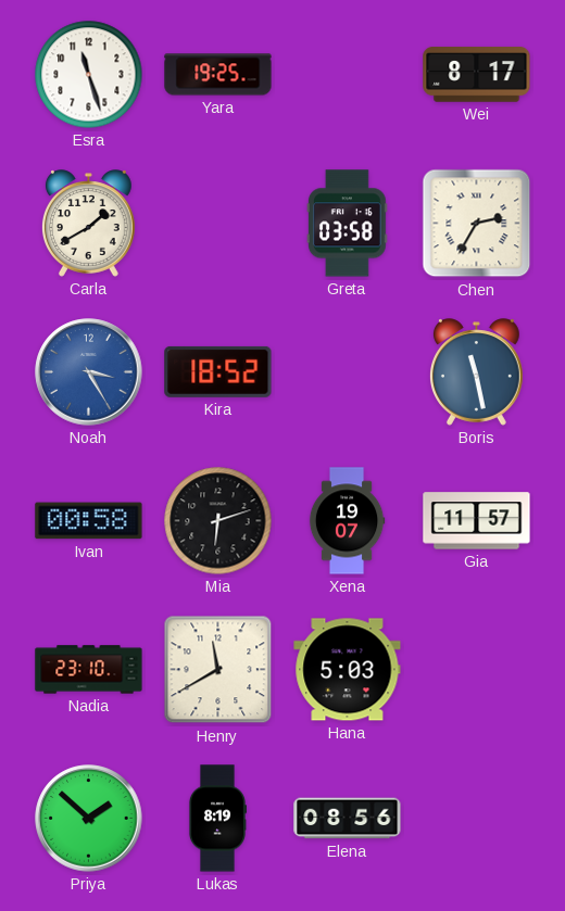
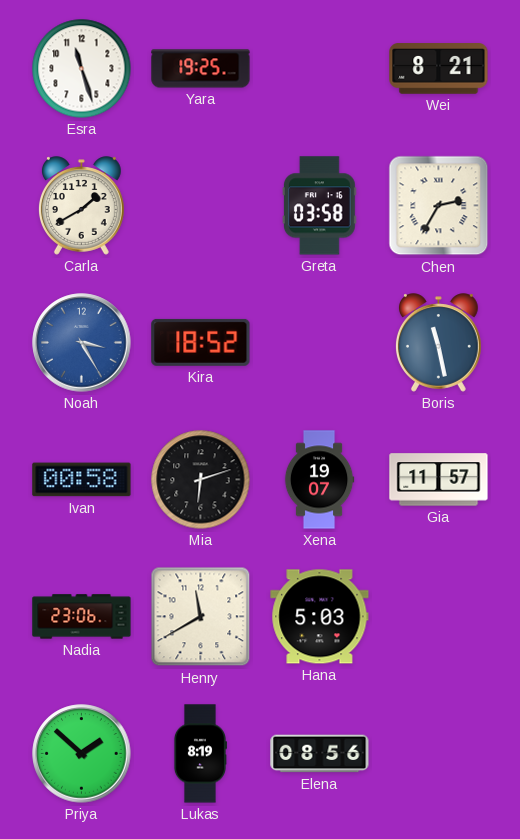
Wei: 8:17 -> 8:21
Nadia: 23:10 -> 23:06
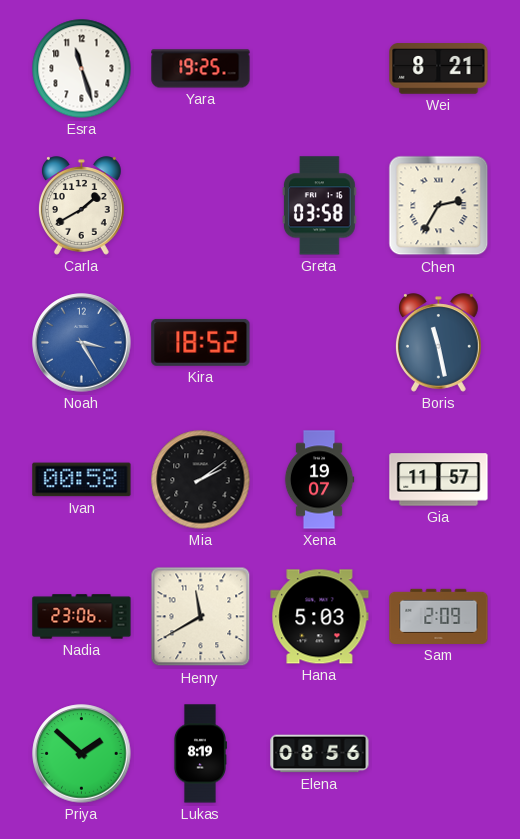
Mia: 6:12 -> 2:09
Sam: none -> 2:09
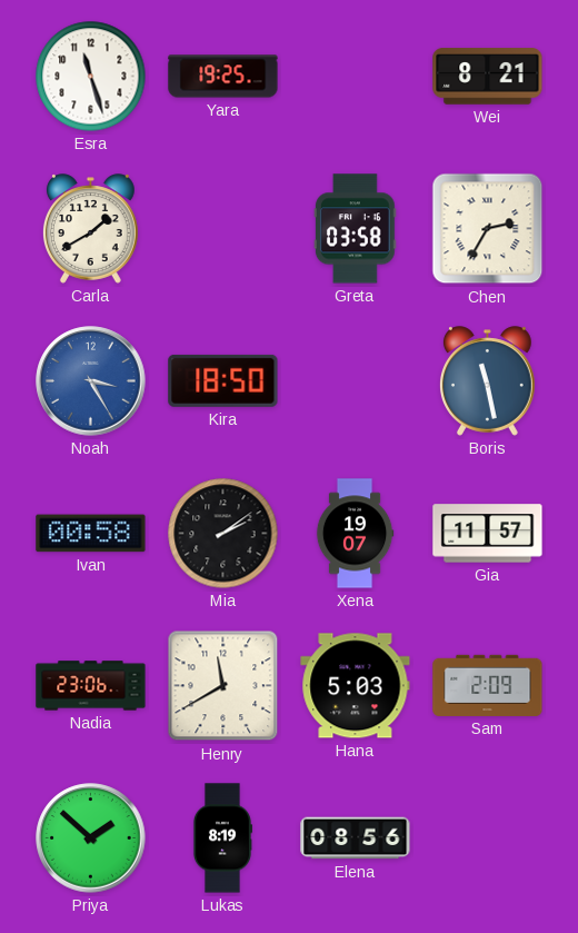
Kira: 18:52 -> 18:50
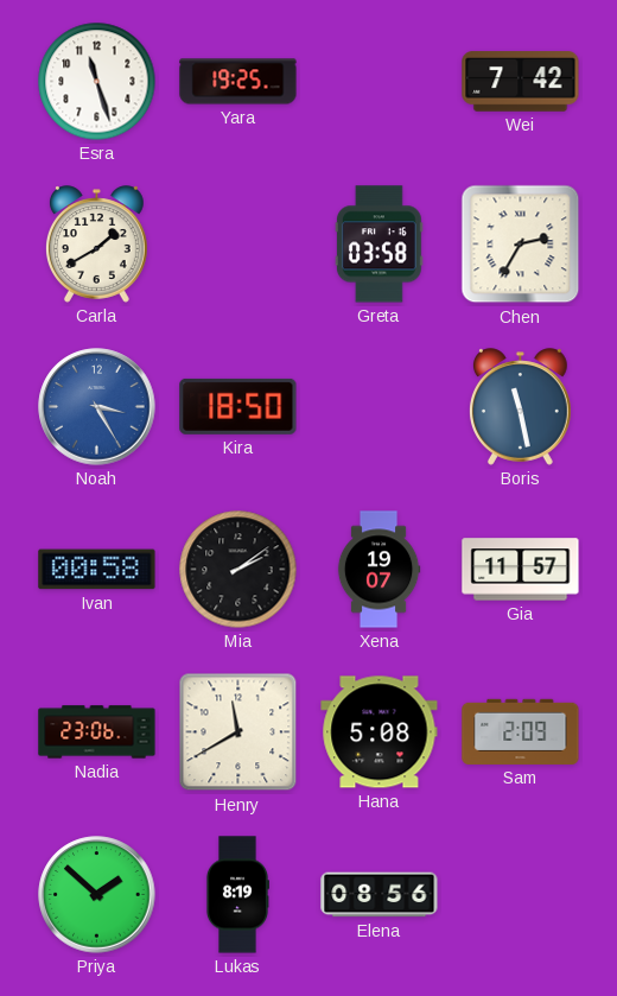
Wei: 8:21 -> 7:42
Hana: 5:03 -> 5:08
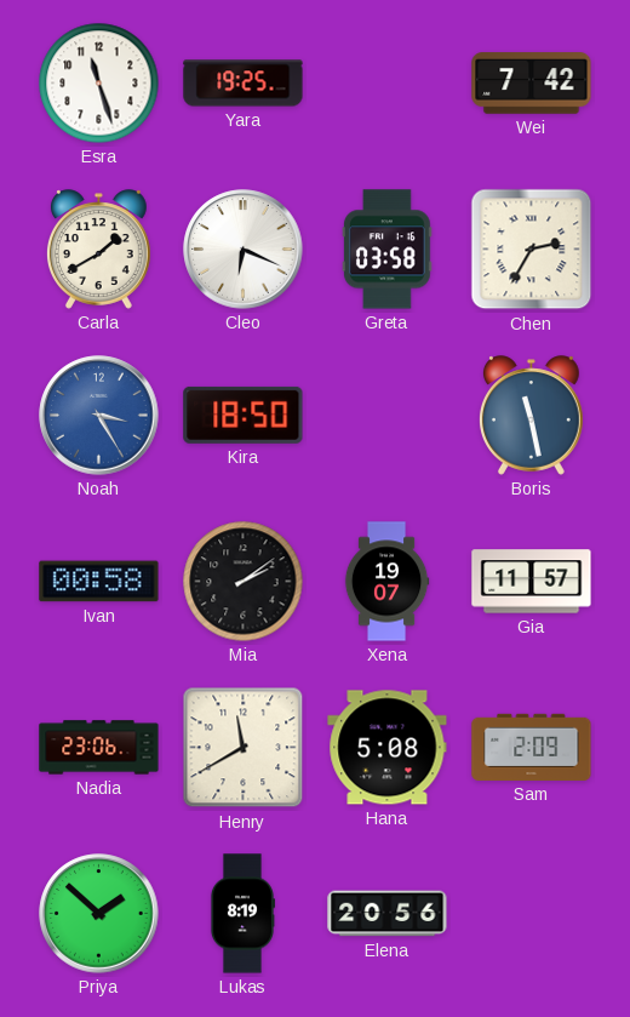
Cleo: none -> 6:19
Elena: 08:56 -> 20:56
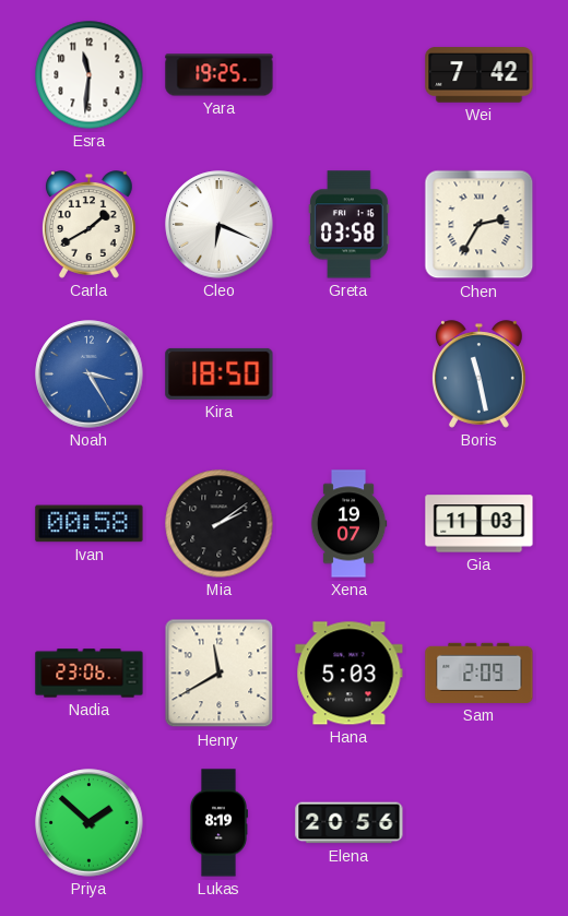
Esra: 11:27 -> 11:31
Gia: 11:57 -> 11:03
Hana: 5:08 -> 5:03
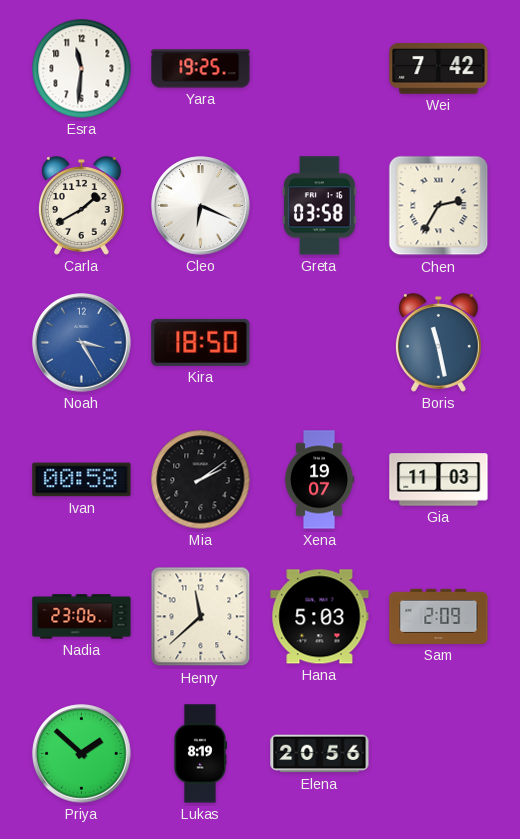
Henry: 11:40 -> 11:38
